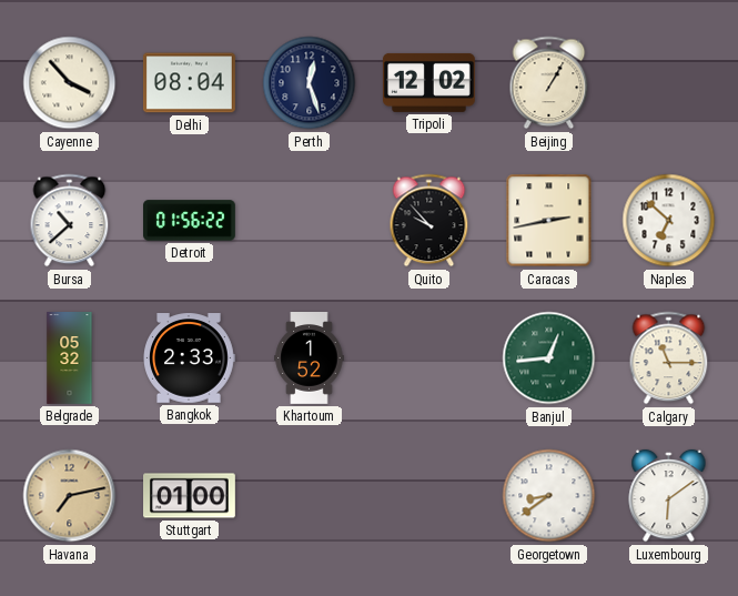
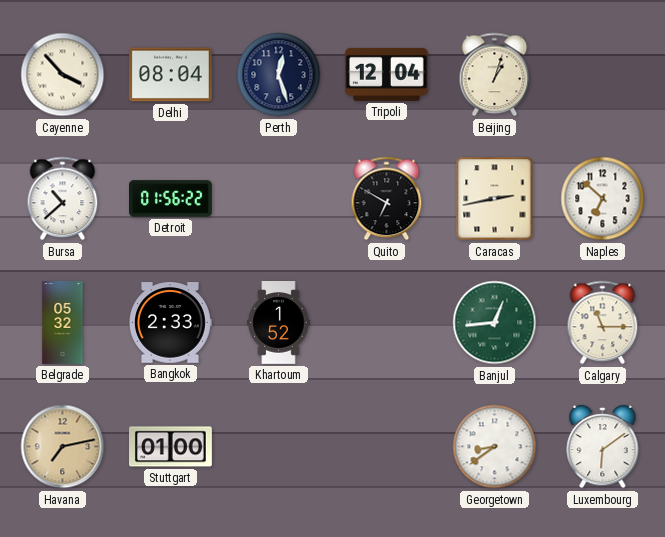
Tripoli: 12:02 -> 12:04
Beijing: 1:05 -> 1:03
Quito: 9:53 -> 6:50
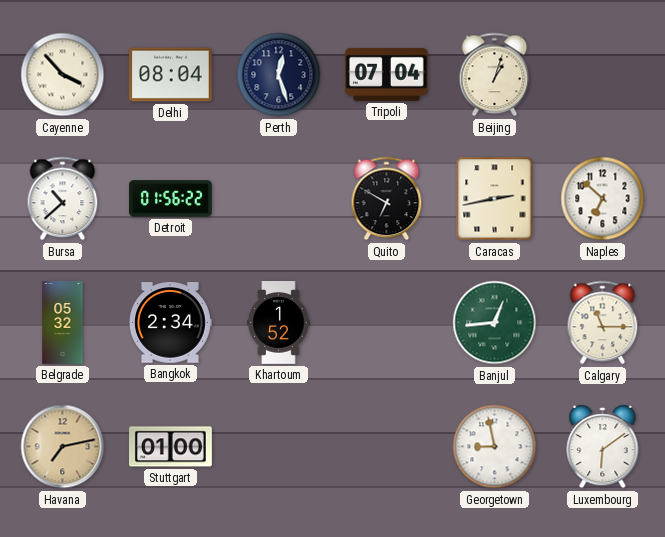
Tripoli: 12:04 -> 07:04
Bangkok: 2:33 -> 2:34
Georgetown: 8:39 -> 8:58
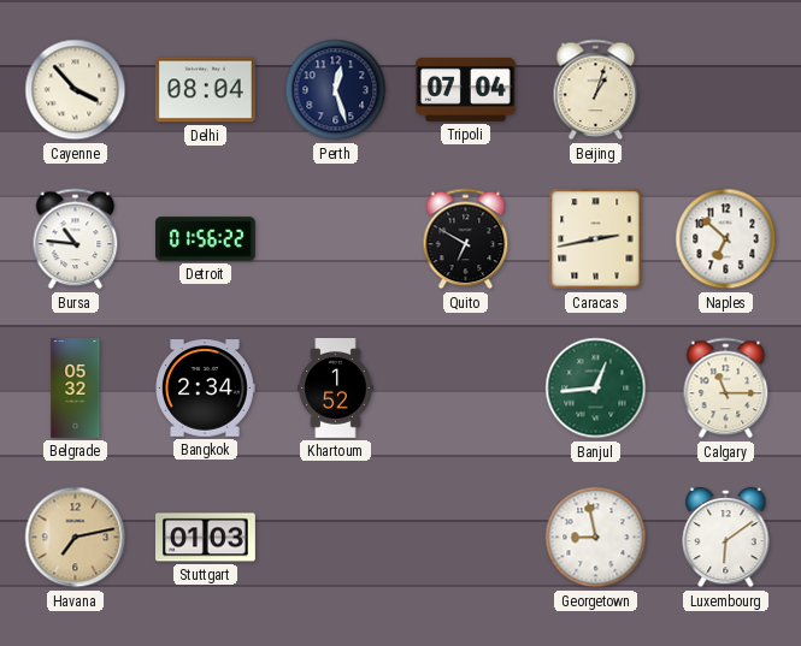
Bursa: 10:38 -> 10:46
Stuttgart: 01:00 -> 01:03
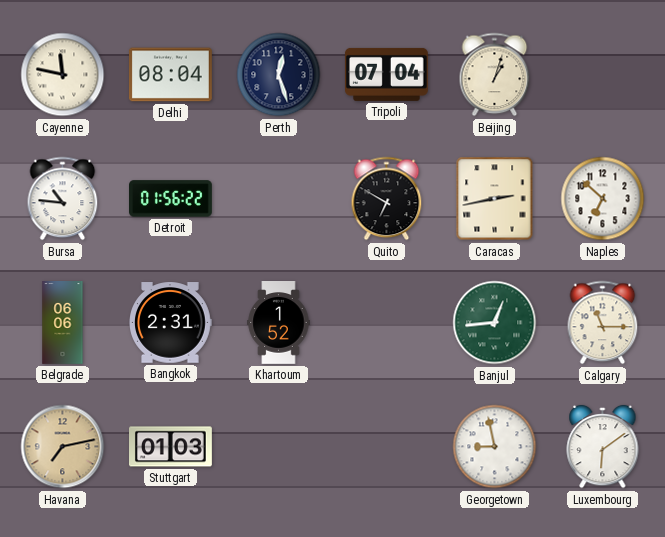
Cayenne: 3:53 -> 11:47
Belgrade: 05:32 -> 06:06
Bangkok: 2:34 -> 2:31
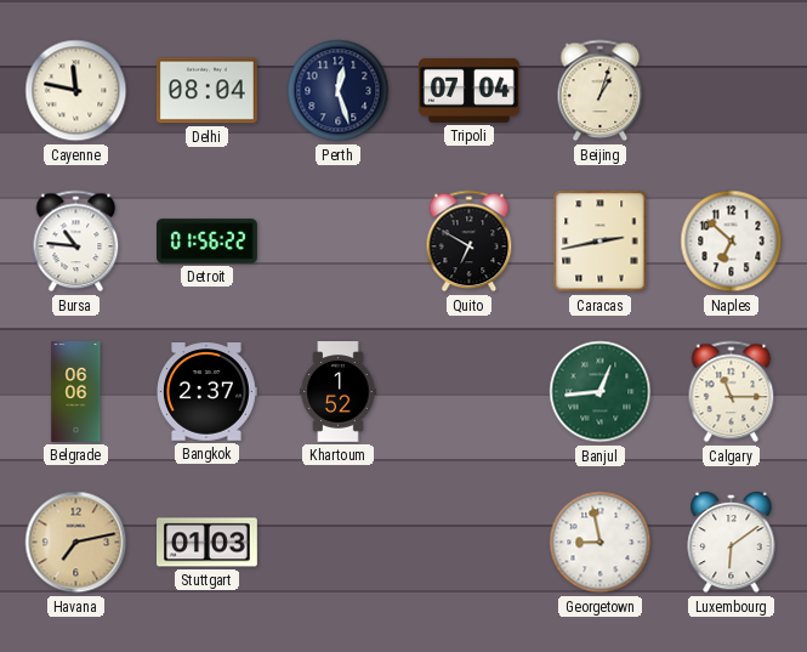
Bangkok: 2:31 -> 2:37
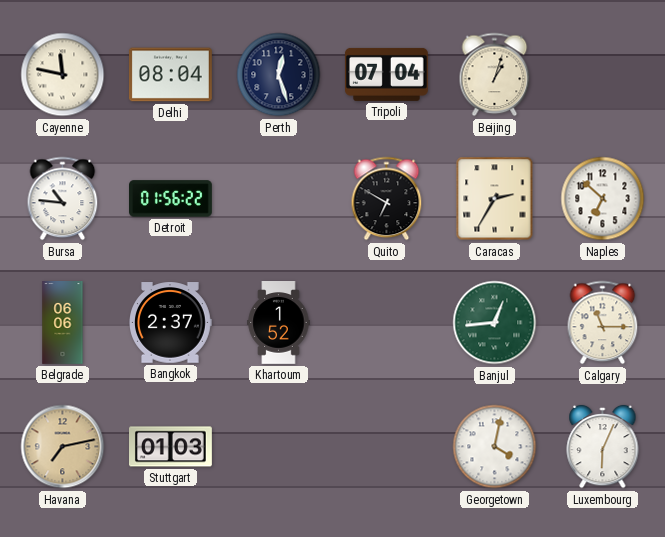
Caracas: 2:43 -> 2:35
Georgetown: 8:58 -> 4:02
Luxembourg: 6:09 -> 6:04
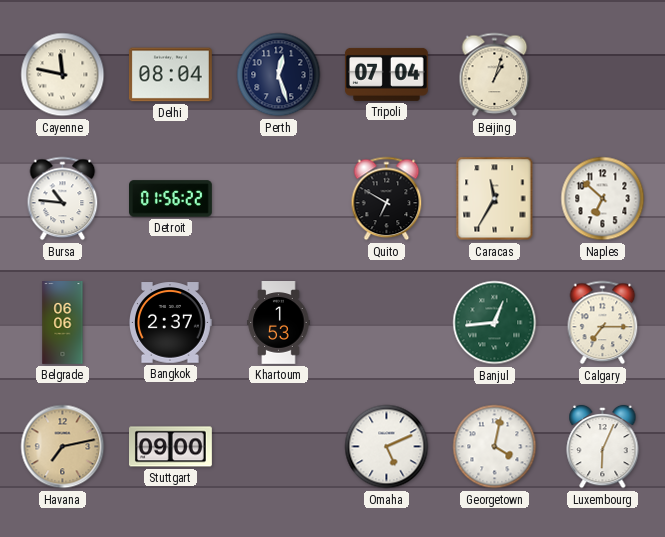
Caracas: 2:35 -> 11:35
Khartoum: 1:52 -> 1:53
Calgary: 11:15 -> 7:15
Stuttgart: 01:03 -> 09:00
Omaha: none -> 5:11
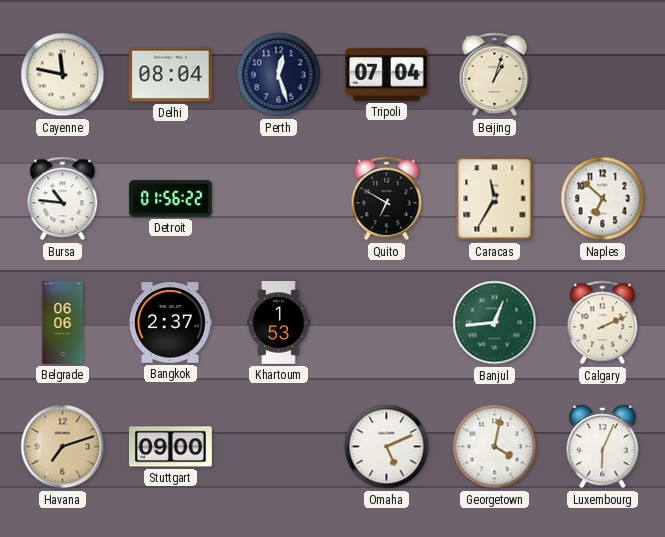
Calgary: 7:15 -> 2:11
Havana: 7:13 -> 7:12
